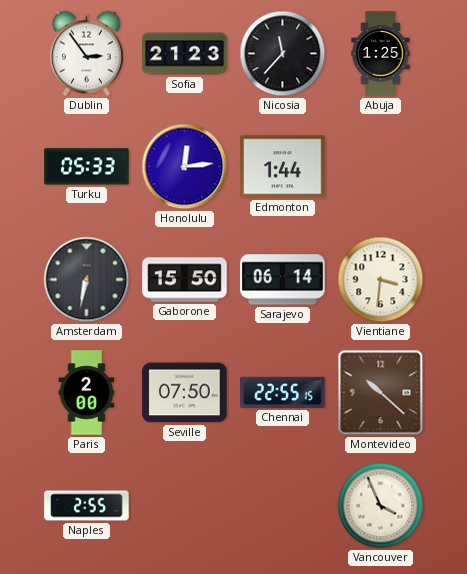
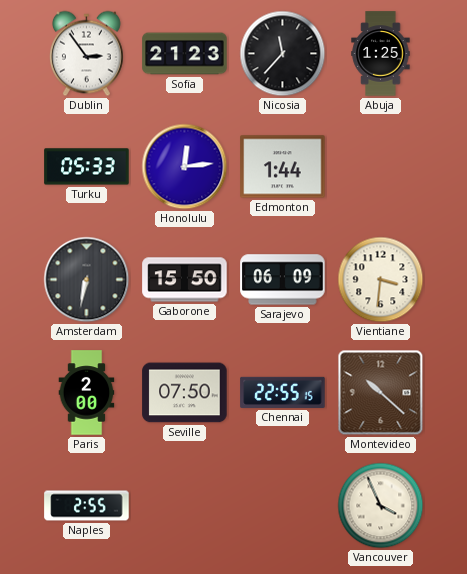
Sarajevo: 06:14 -> 06:09
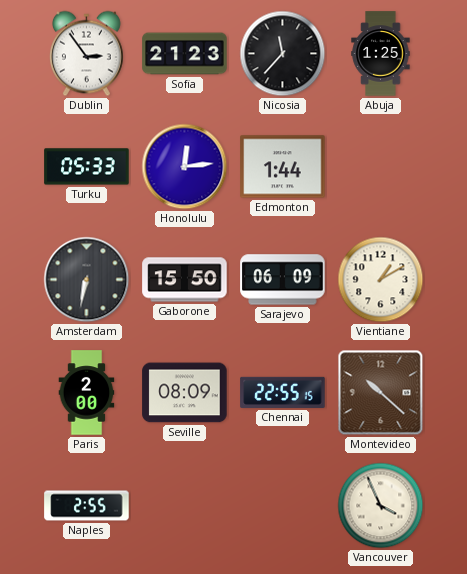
Vientiane: 3:31 -> 1:10
Seville: 07:50 -> 08:09
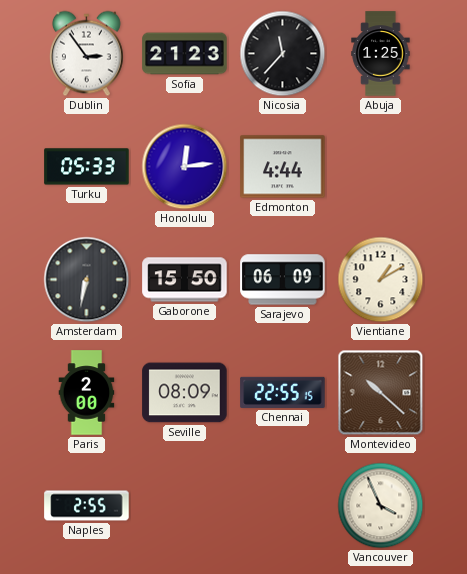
Edmonton: 1:44 -> 4:44
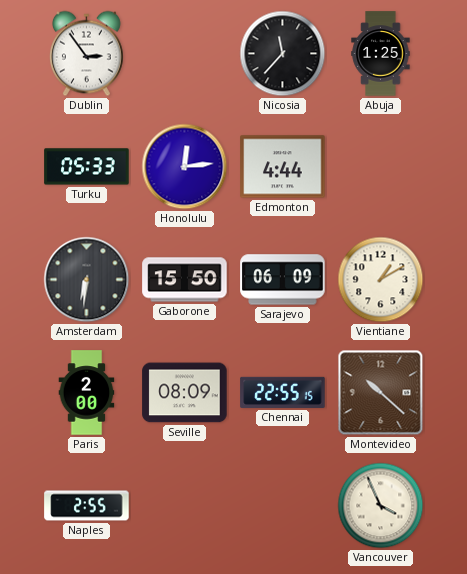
Sofia: 21:23 -> none
Amsterdam: 6:32 -> 6:31
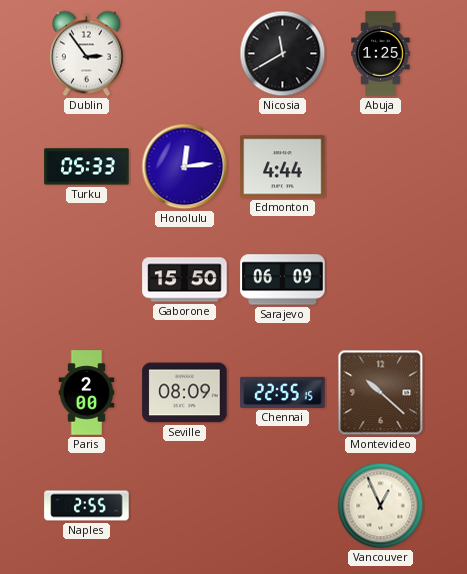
Nicosia: 11:37 -> 11:40
Amsterdam: 6:31 -> none
Vientiane: 1:10 -> none
Vancouver: 3:56 -> 12:56
